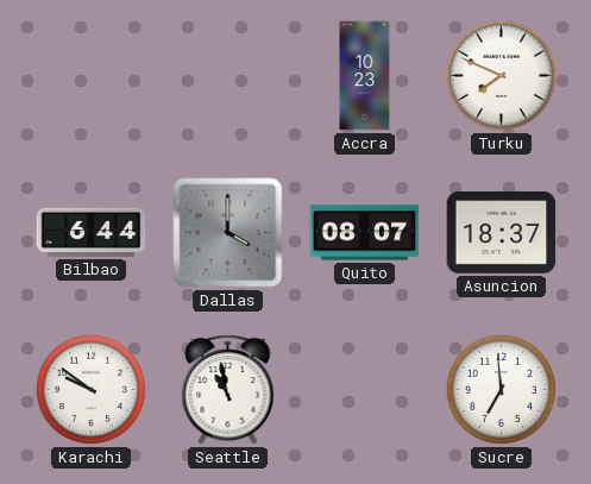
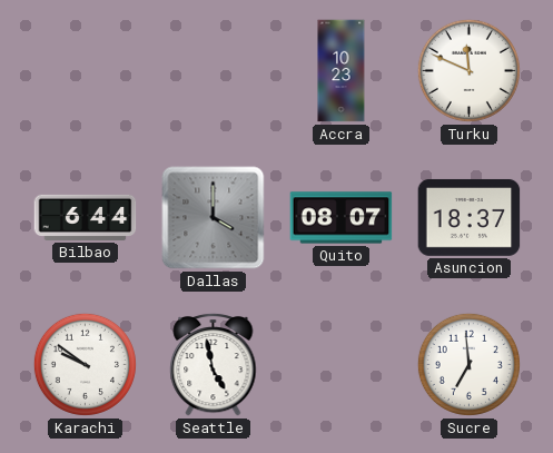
Turku: 7:49 -> 11:49
Seattle: 10:58 -> 4:58
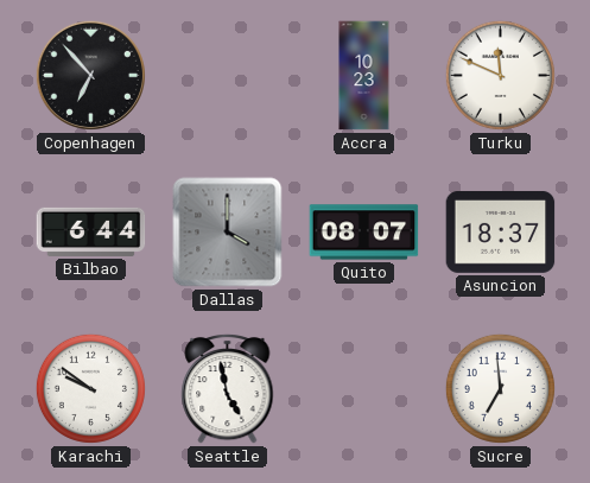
Copenhagen: none -> 6:53
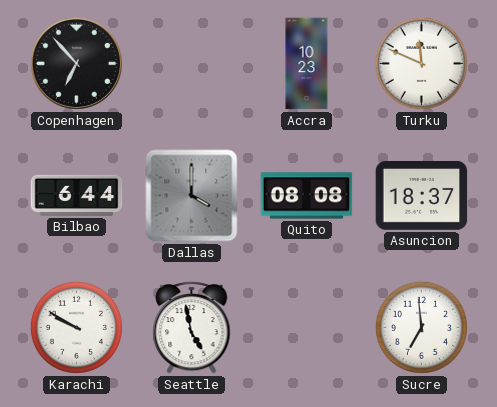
Quito: 08:07 -> 08:08
Karachi: 9:51 -> 9:50
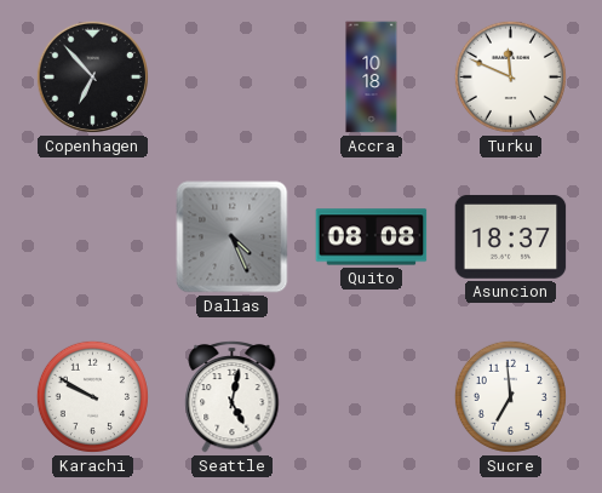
Accra: 10:23 -> 10:18
Bilbao: 6:44 -> none
Dallas: 4:00 -> 4:26
Seattle: 4:58 -> 5:02
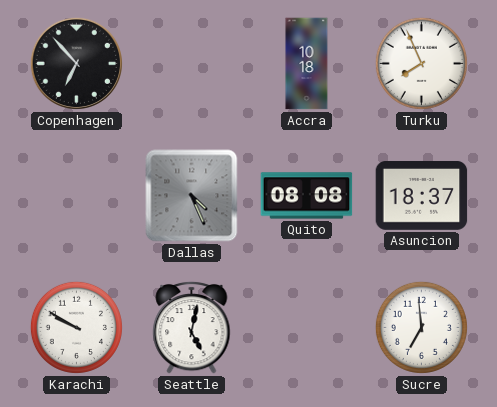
Turku: 11:49 -> 7:56
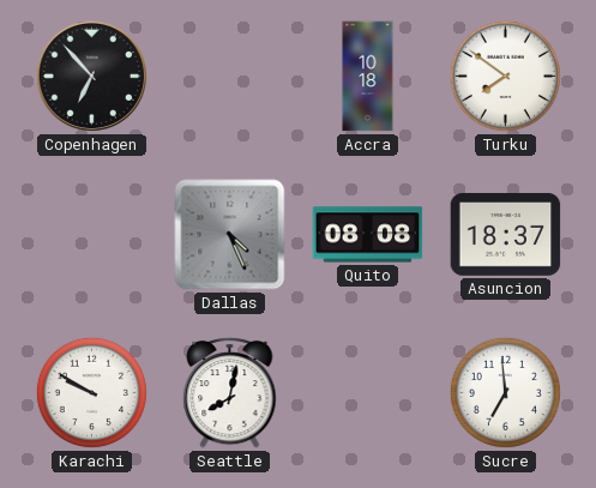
Turku: 7:56 -> 7:51
Seattle: 5:02 -> 8:02
